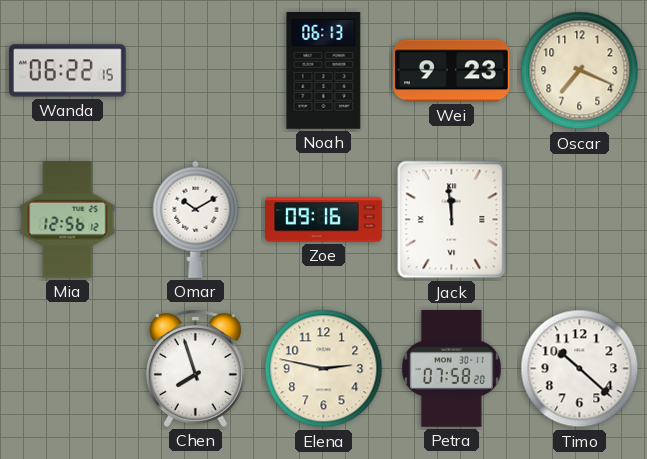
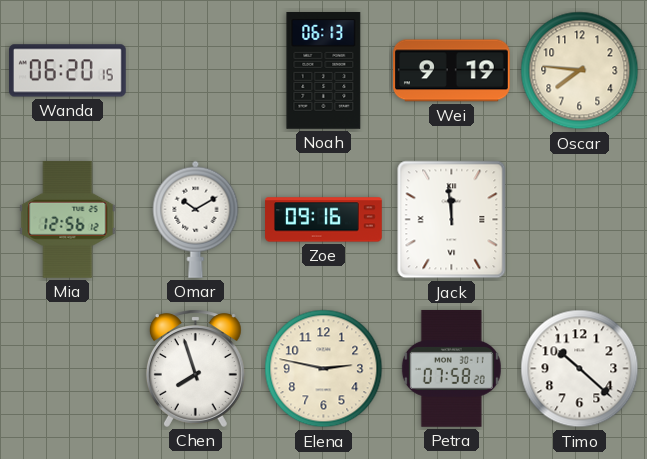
Wanda: 06:22 -> 06:20
Wei: 9:23 -> 9:19
Oscar: 7:19 -> 7:46
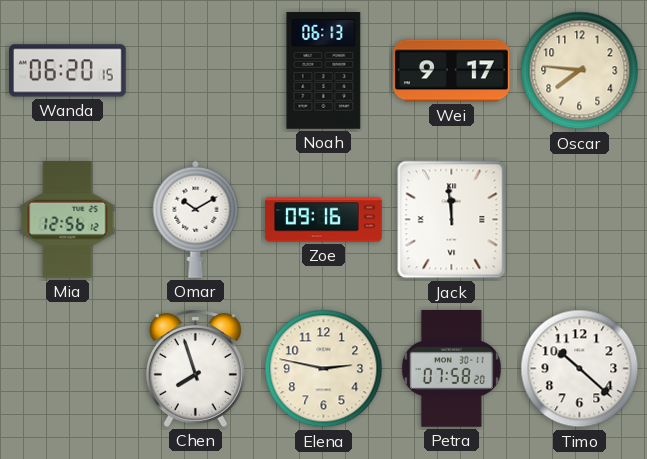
Wei: 9:19 -> 9:17
